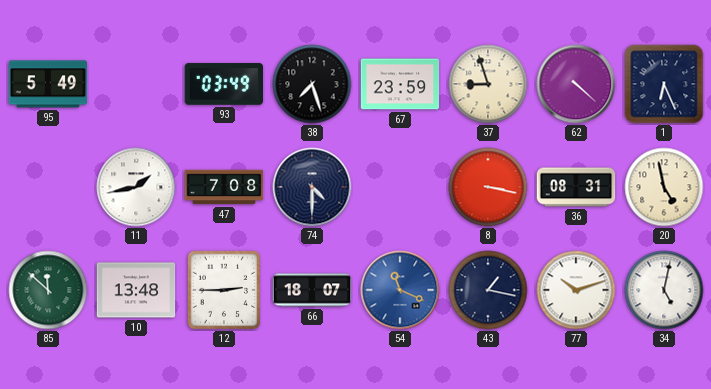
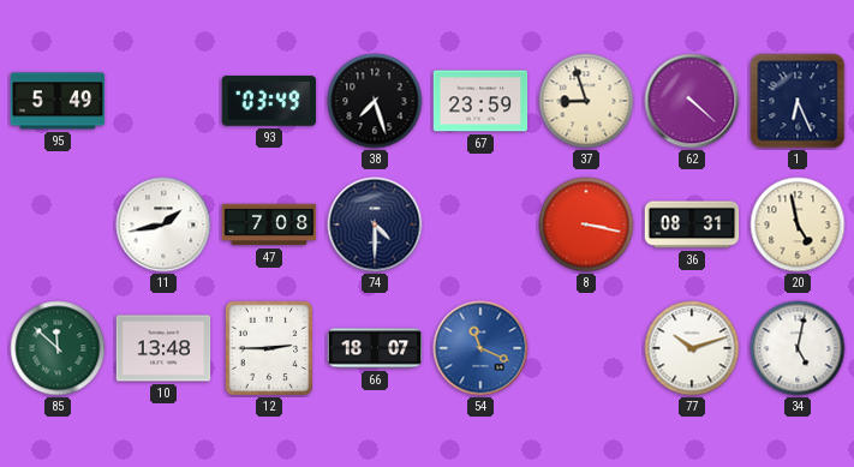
43: 1:17 -> none
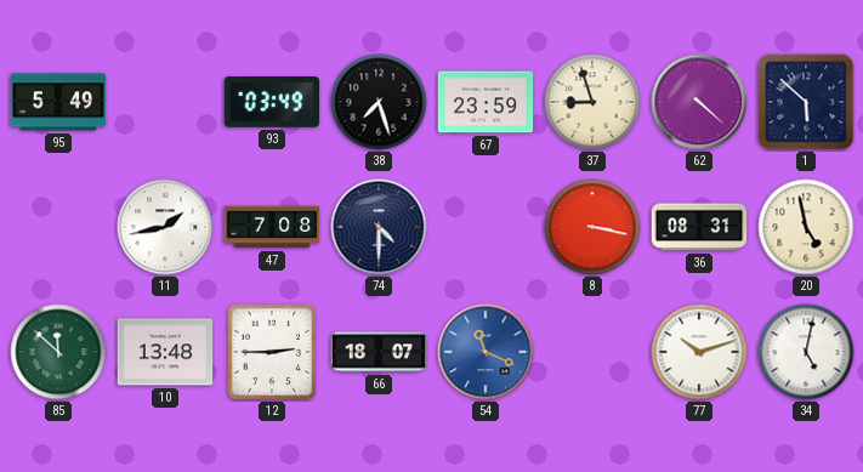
1: 6:26 -> 5:52
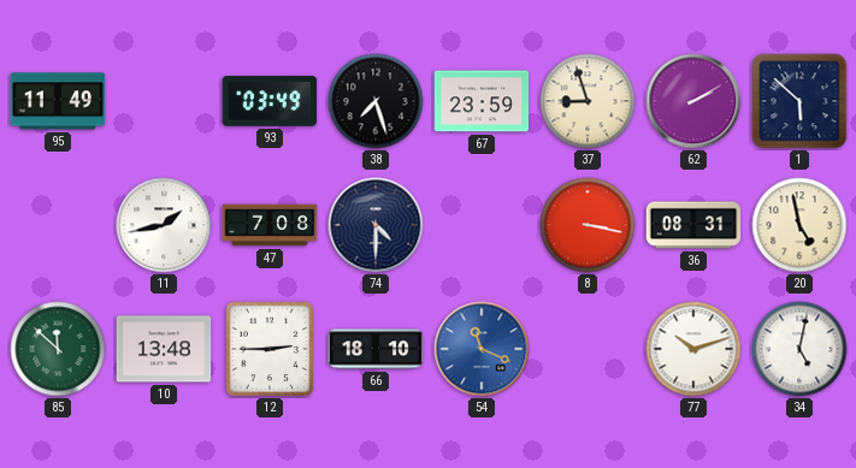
95: 5:49 -> 11:49
62: 4:22 -> 2:10
66: 18:07 -> 18:10
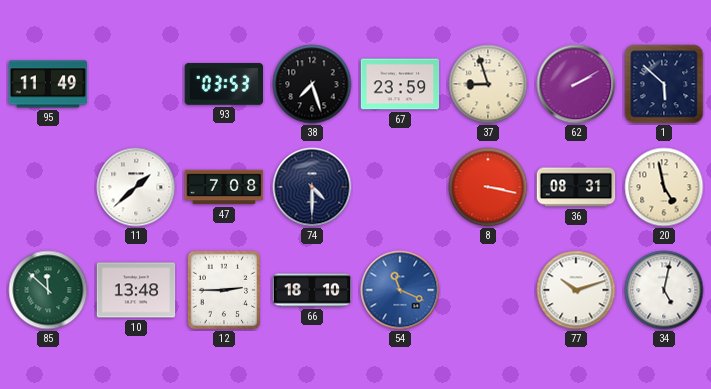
93: 03:49 -> 03:53
11: 1:43 -> 1:38
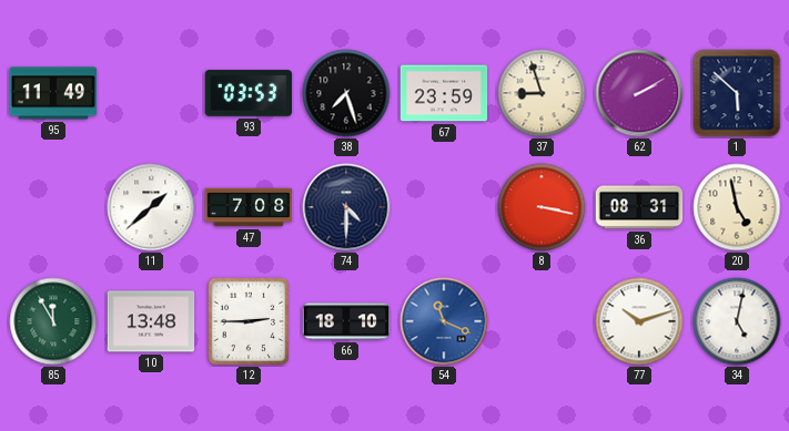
85: 11:52 -> 11:55
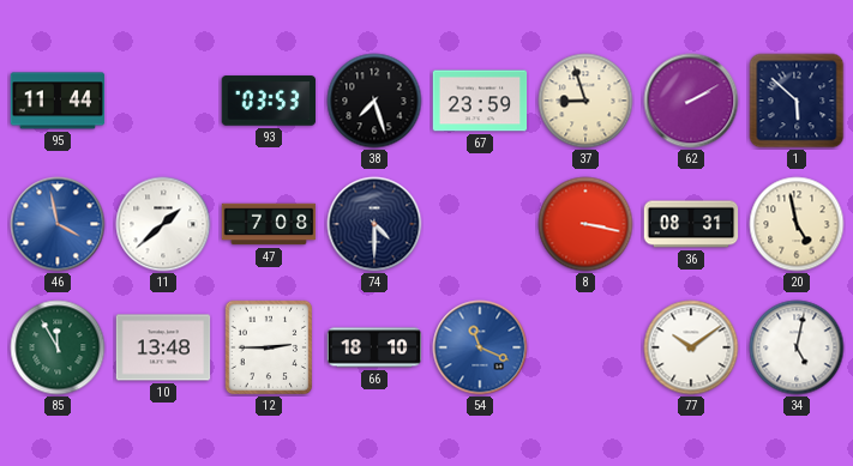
95: 11:49 -> 11:44
46: none -> 3:58
77: 10:12 -> 10:09
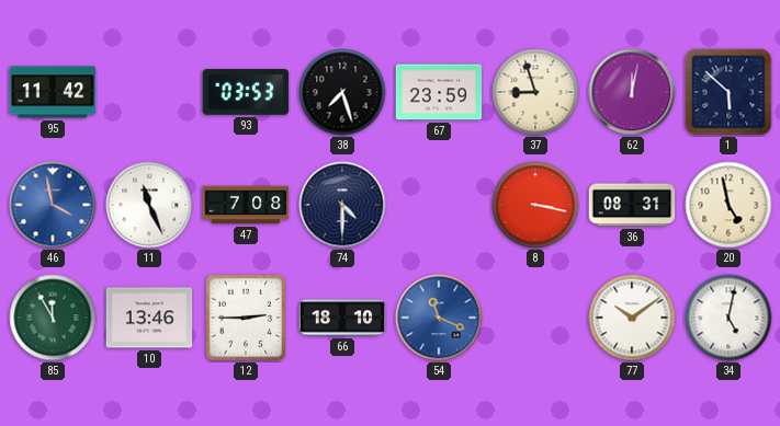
95: 11:44 -> 11:42
62: 2:10 -> 12:02
11: 1:38 -> 11:26
10: 13:48 -> 13:46
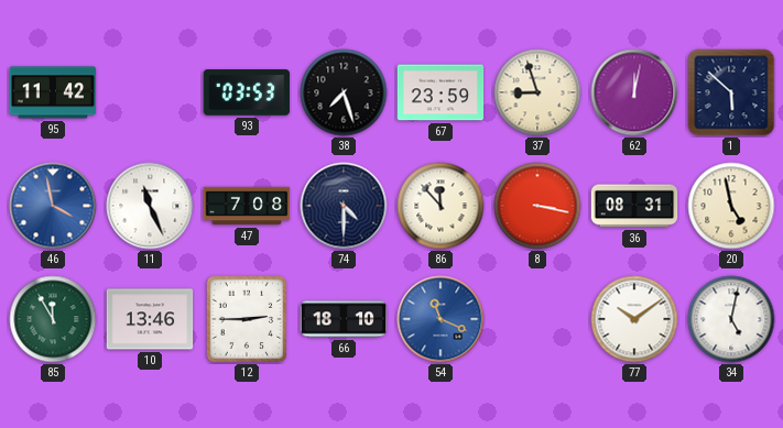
86: none -> 11:53
